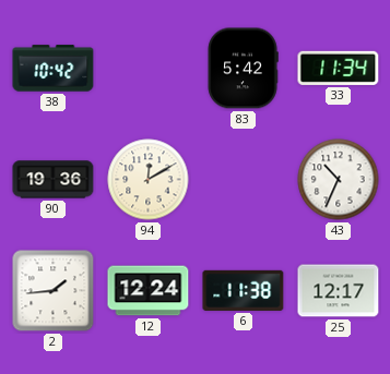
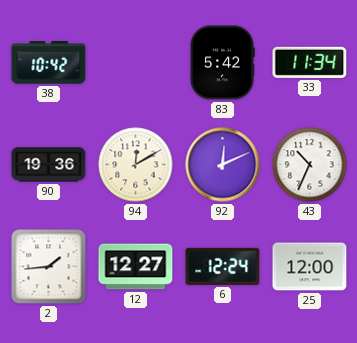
92: none -> 12:11
12: 12:24 -> 12:27
6: 11:38 -> 12:24
25: 12:17 -> 12:00
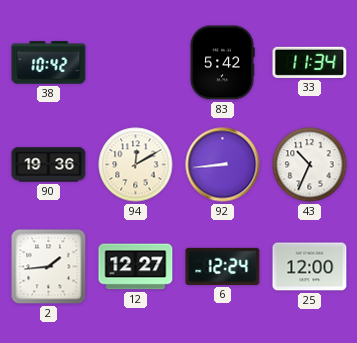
92: 12:11 -> 8:44
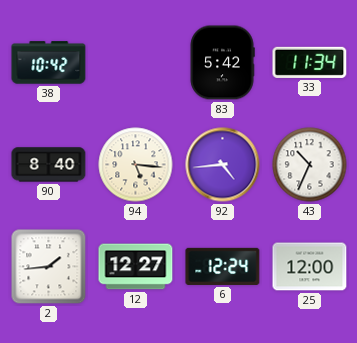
90: 19:36 -> 8:40
94: 12:10 -> 5:16
92: 8:44 -> 4:44
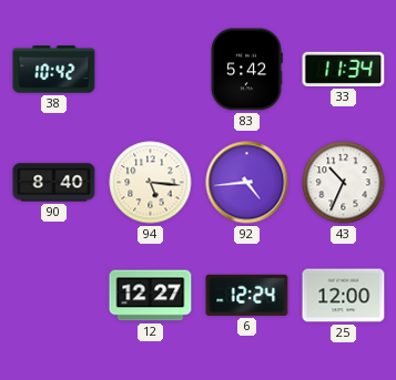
2: 1:44 -> none
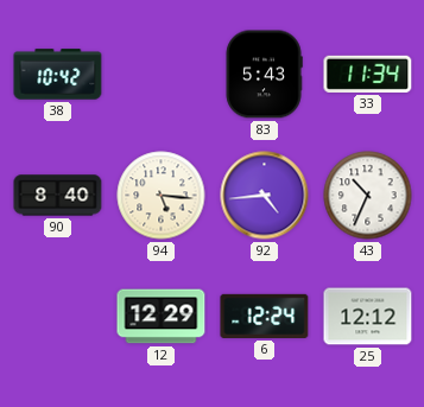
83: 5:42 -> 5:43
12: 12:27 -> 12:29
25: 12:00 -> 12:12
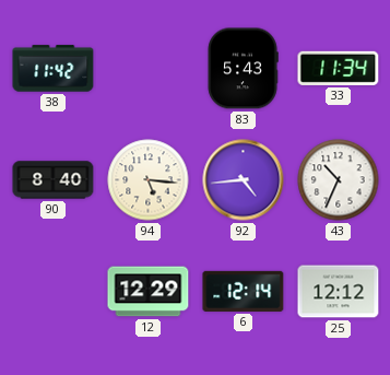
38: 10:42 -> 11:42
6: 12:24 -> 12:14
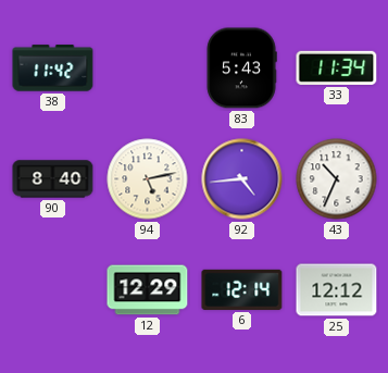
94: 5:16 -> 5:13
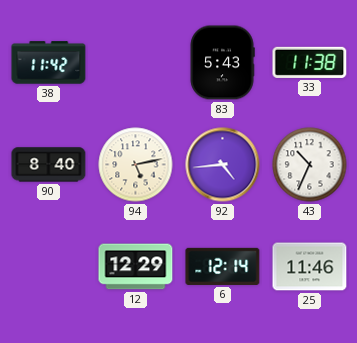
33: 11:34 -> 11:38
25: 12:12 -> 11:46
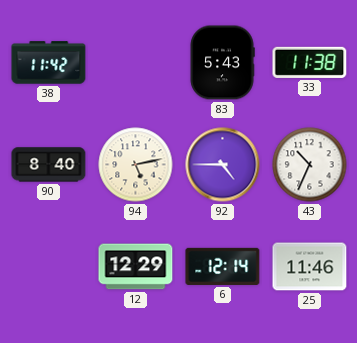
92: 4:44 -> 4:45
